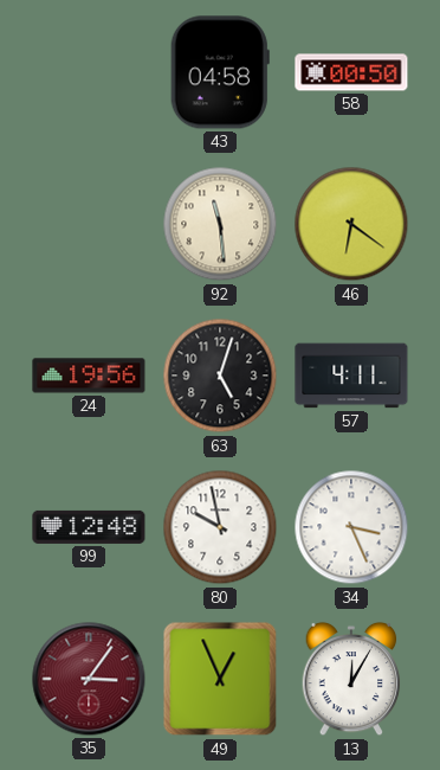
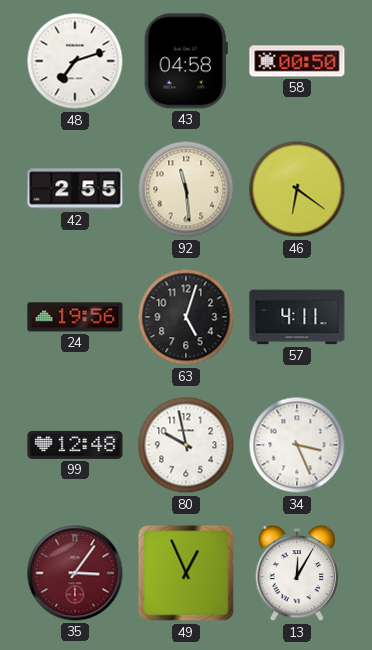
48: none -> 7:12
42: none -> 2:55
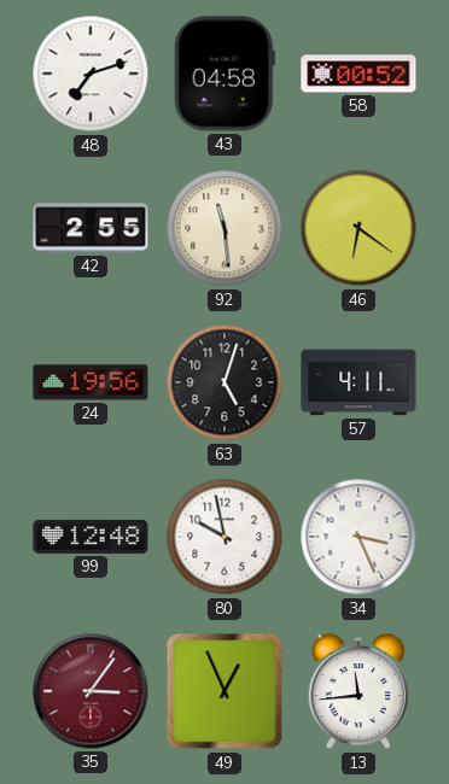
58: 00:50 -> 00:52
13: 12:05 -> 11:44
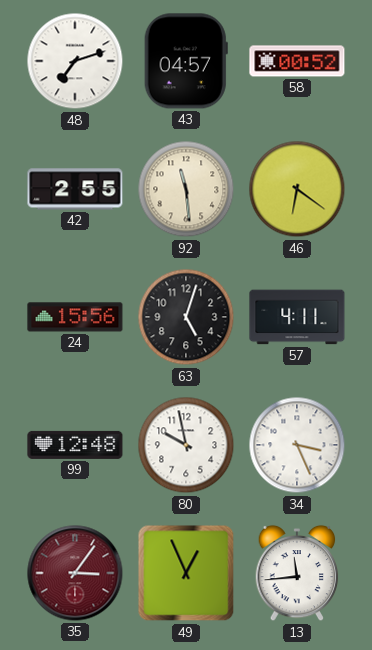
43: 04:58 -> 04:57
24: 19:56 -> 15:56
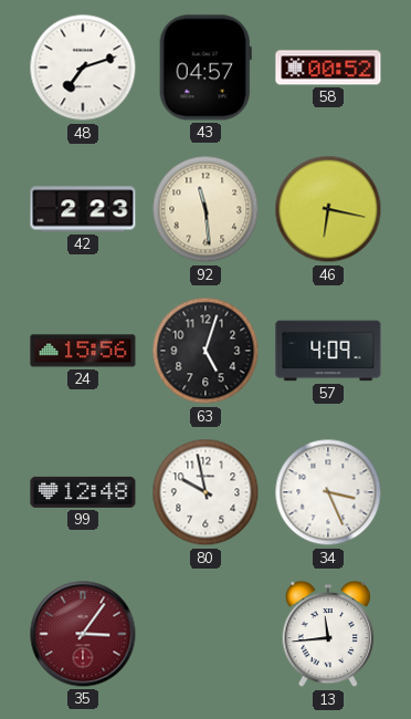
42: 2:55 -> 2:23
46: 6:21 -> 6:17
57: 4:11 -> 4:09
49: 12:56 -> none
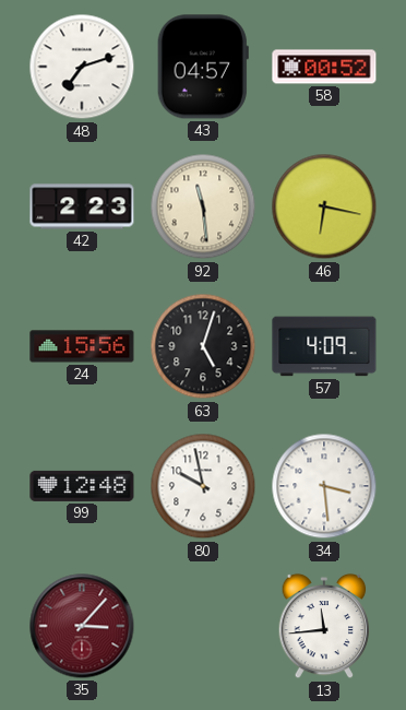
34: 3:26 -> 3:29
35: 3:06 -> 3:07
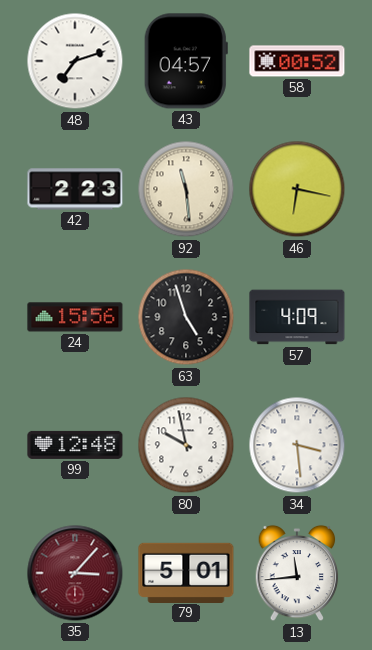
63: 5:03 -> 4:57
79: none -> 5:01
